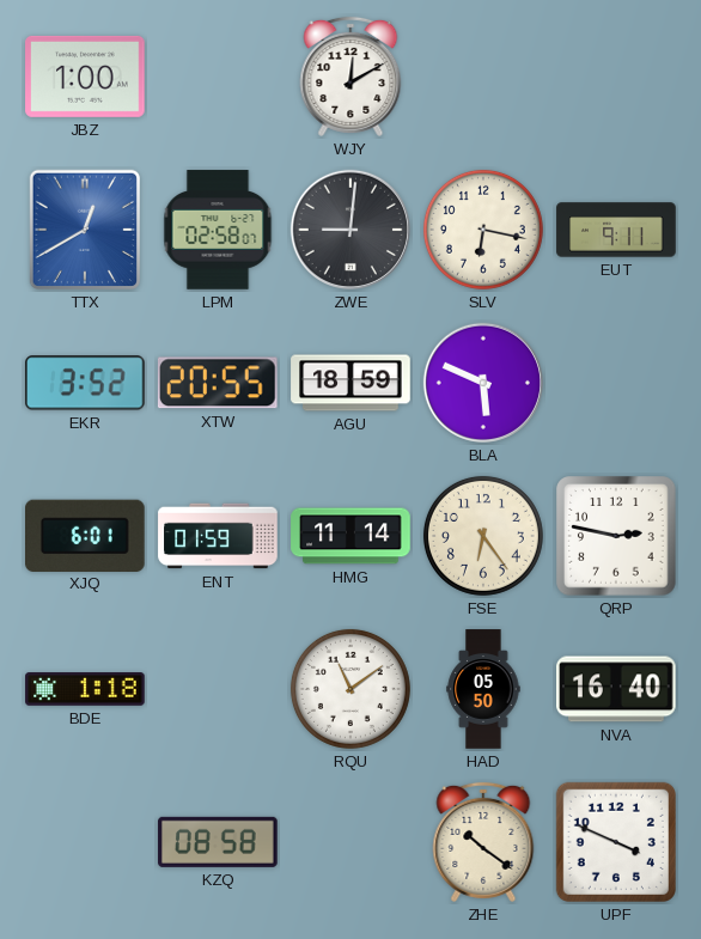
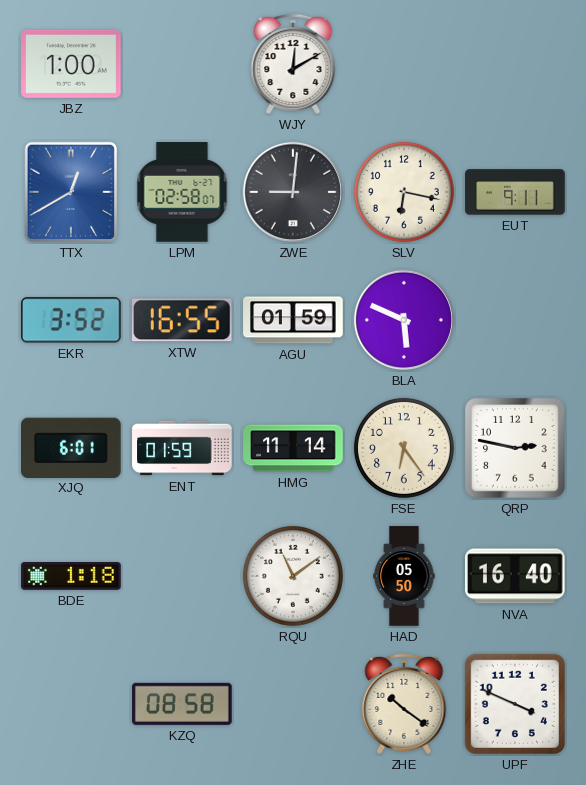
XTW: 20:55 -> 16:55
AGU: 18:59 -> 01:59
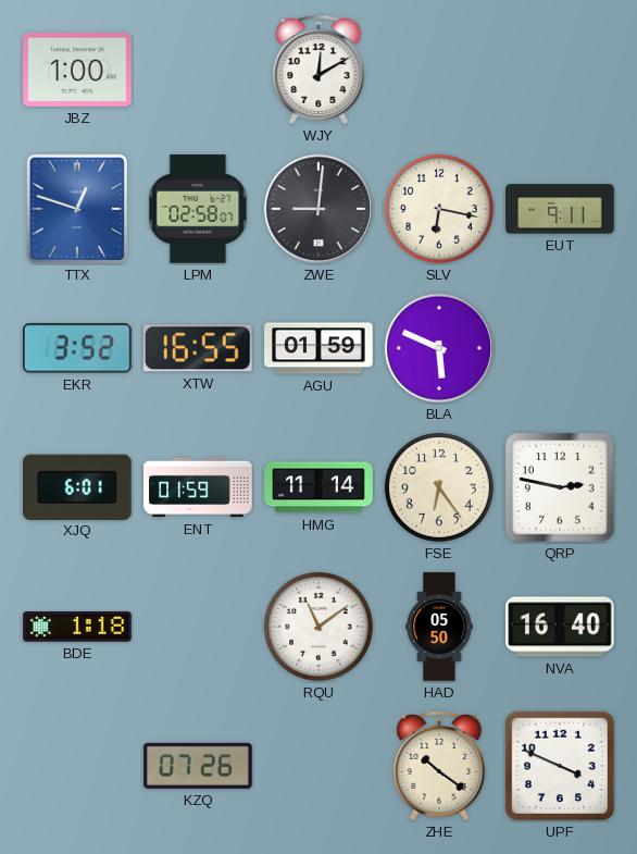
TTX: 12:40 -> 12:48
KZQ: 08:58 -> 07:26
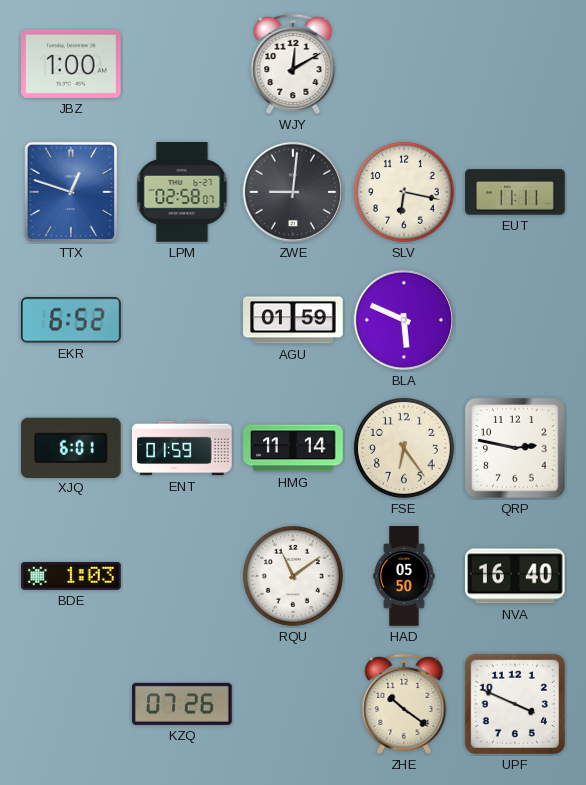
EUT: 9:11 -> 11:11
EKR: 3:52 -> 6:52
XTW: 16:55 -> none
BDE: 1:18 -> 1:03
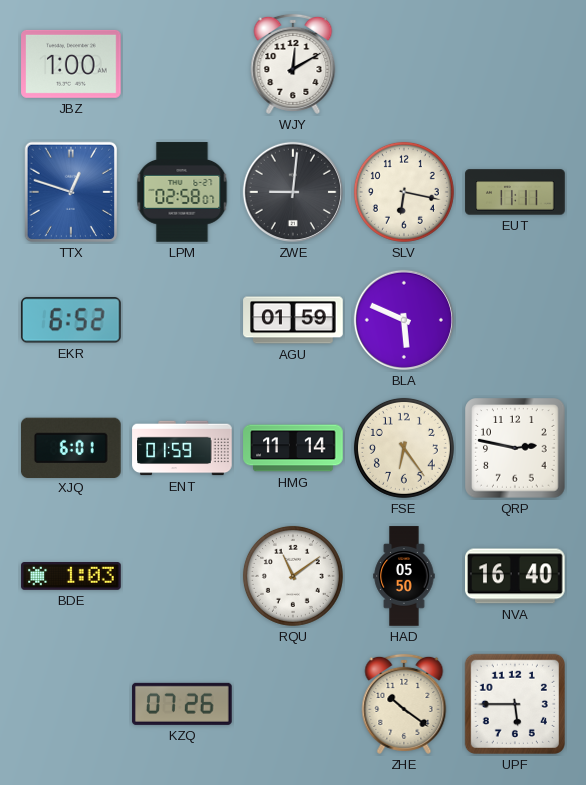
UPF: 3:49 -> 5:45
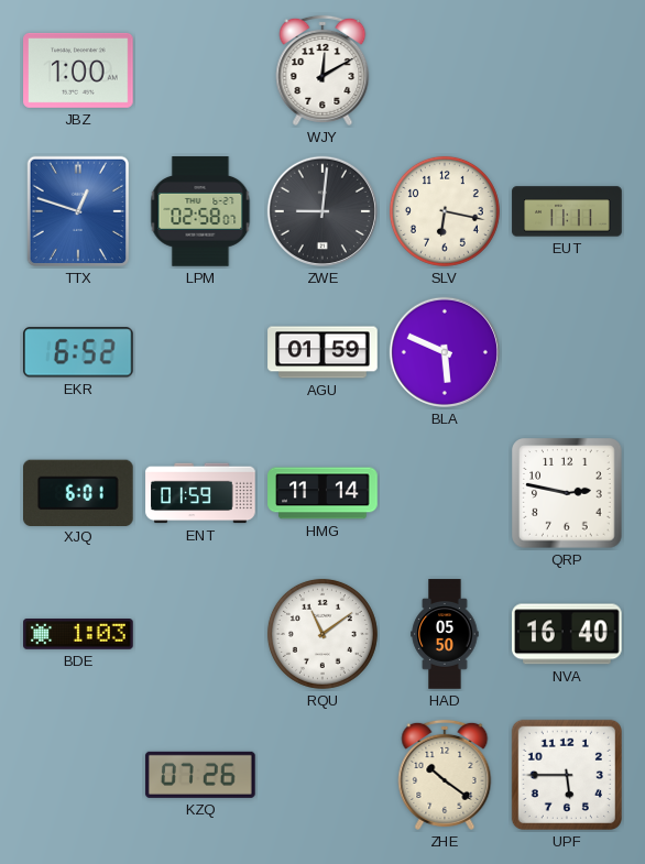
FSE: 6:24 -> none
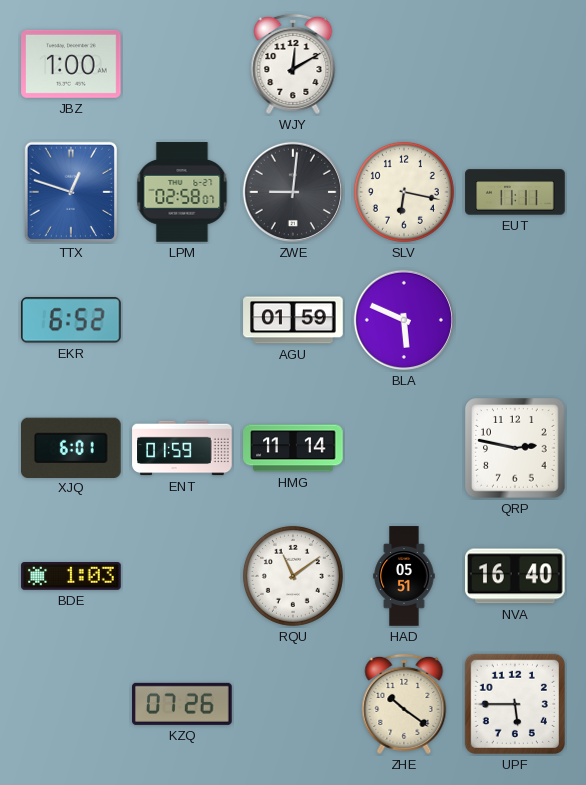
HAD: 05:50 -> 05:51
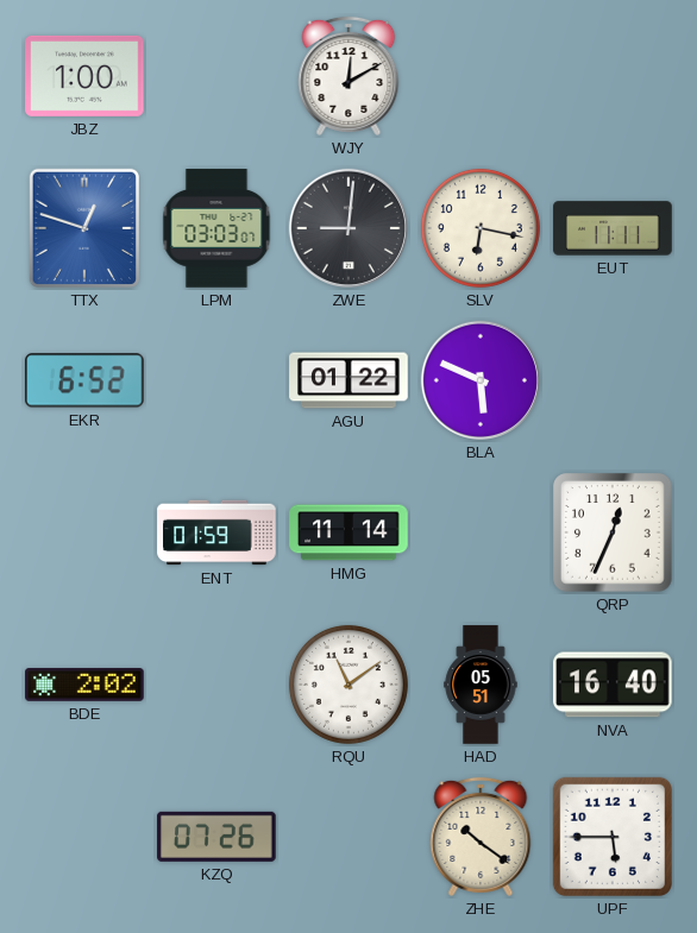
LPM: 02:58 -> 03:03
AGU: 01:59 -> 01:22
XJQ: 6:01 -> none
QRP: 2:47 -> 12:34
BDE: 1:03 -> 2:02
